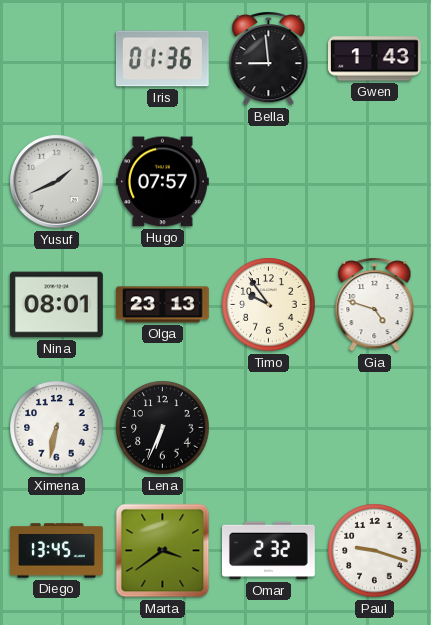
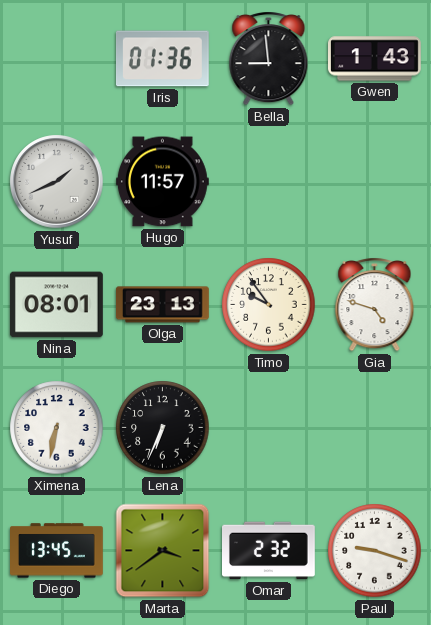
Hugo: 07:57 -> 11:57
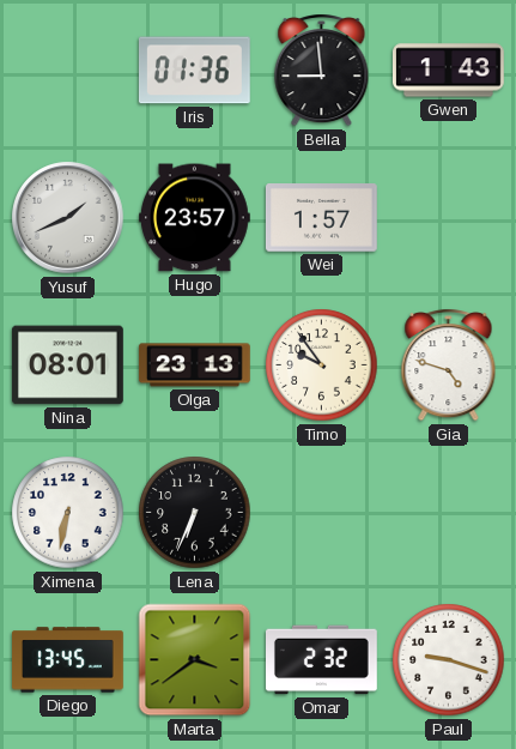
Hugo: 11:57 -> 23:57
Wei: none -> 1:57
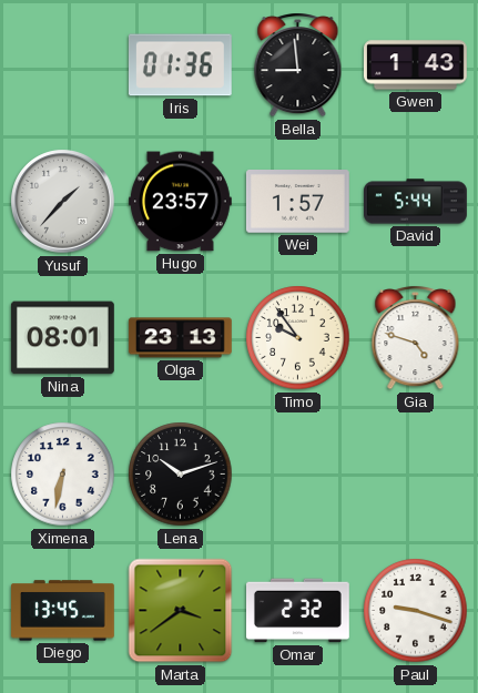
Yusuf: 1:41 -> 1:37
David: none -> 5:44
Lena: 6:34 -> 10:12
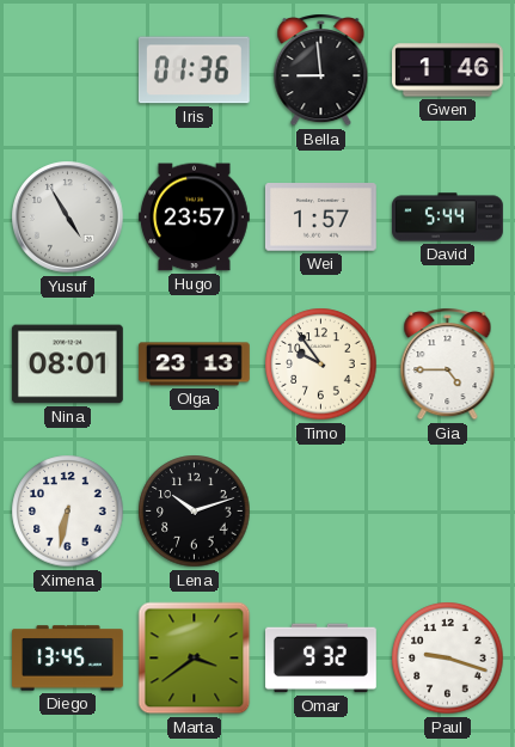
Gwen: 1:43 -> 1:46
Yusuf: 1:37 -> 4:55
Gia: 4:48 -> 4:45
Omar: 2:32 -> 9:32
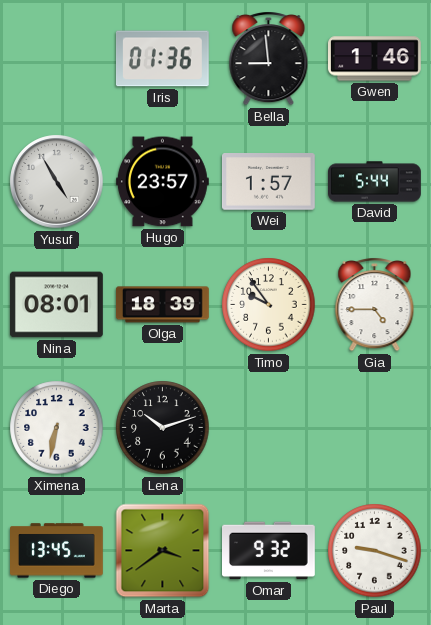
Olga: 23:13 -> 18:39
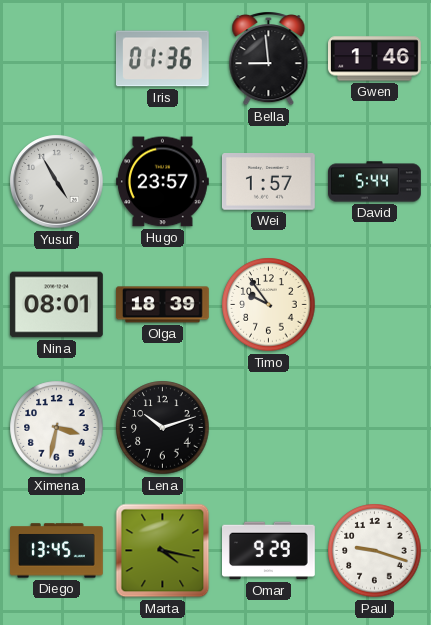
Gia: 4:45 -> none
Ximena: 6:32 -> 3:32
Marta: 3:39 -> 4:17
Omar: 9:32 -> 9:29
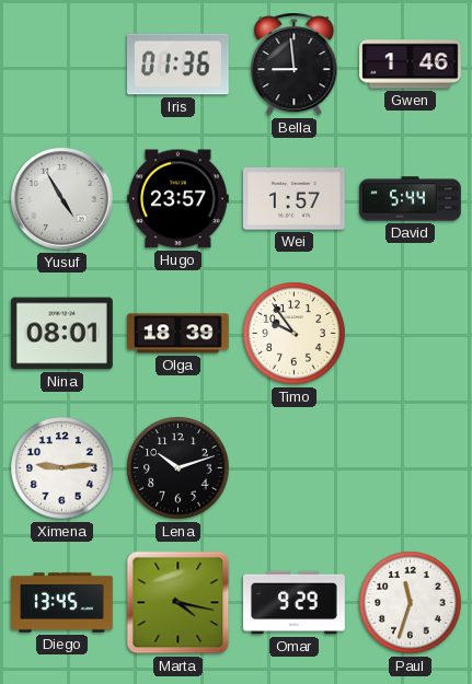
Ximena: 3:32 -> 9:14
Paul: 9:18 -> 11:33
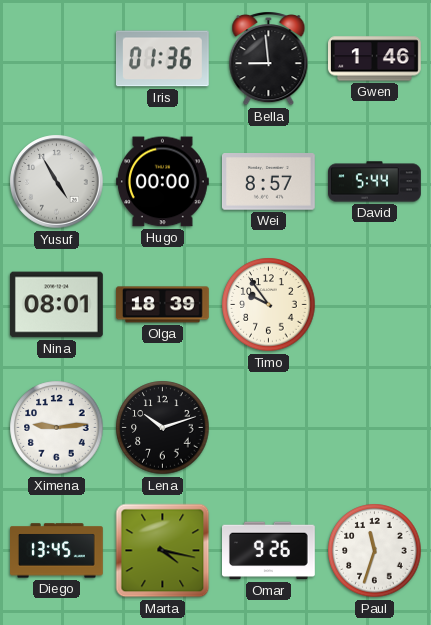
Hugo: 23:57 -> 00:00
Wei: 1:57 -> 8:57
Omar: 9:29 -> 9:26
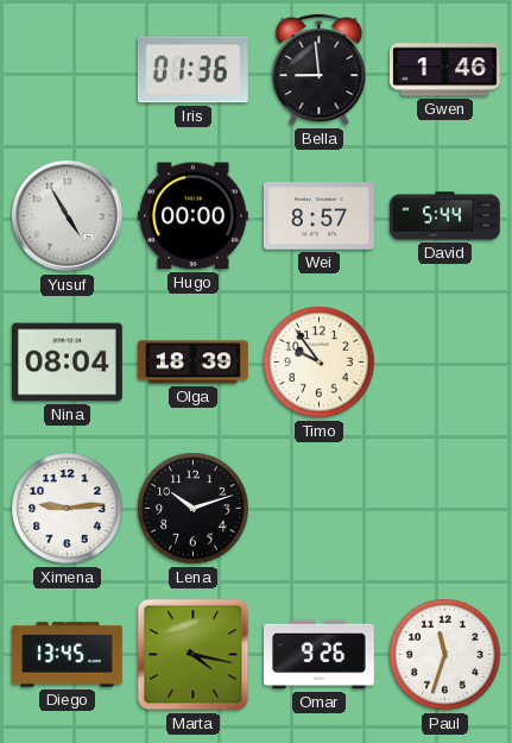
Nina: 08:01 -> 08:04
